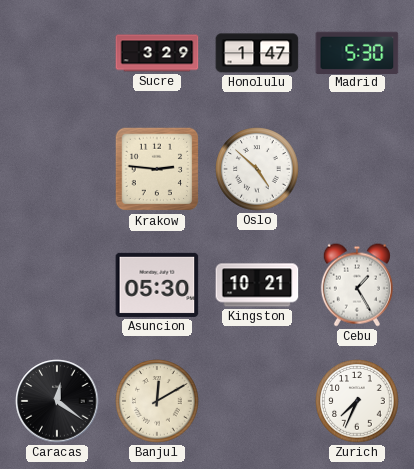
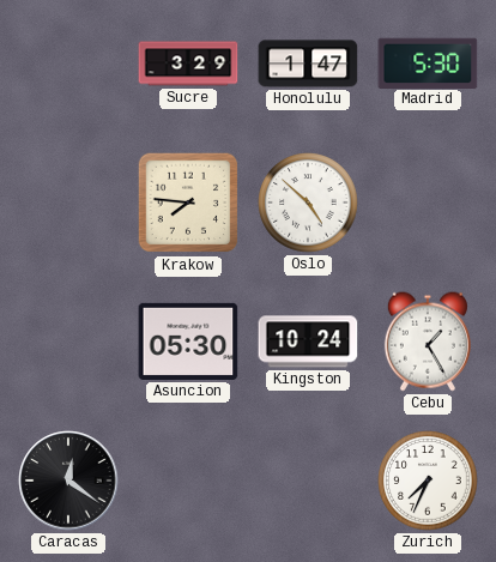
Krakow: 2:46 -> 7:46
Kingston: 10:21 -> 10:24
Banjul: 12:10 -> none
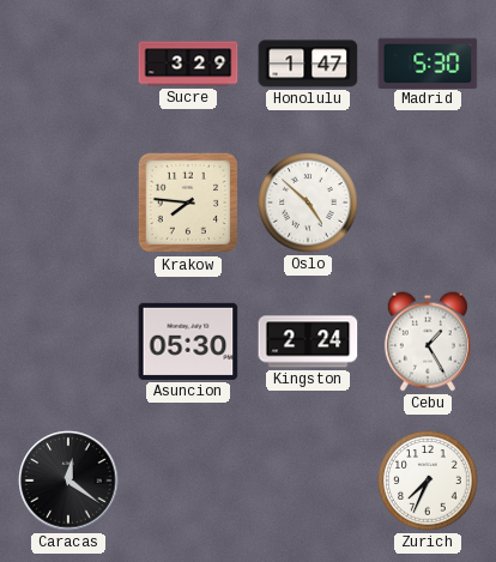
Kingston: 10:24 -> 2:24
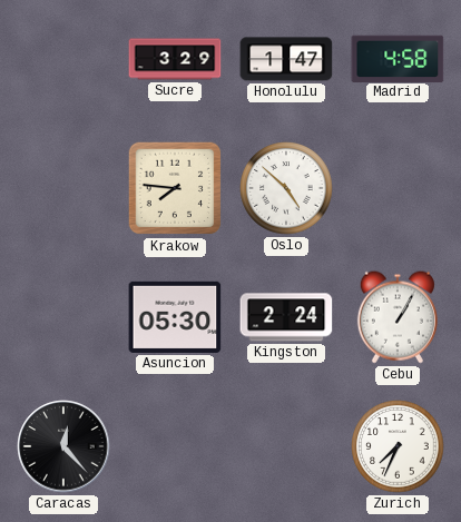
Madrid: 5:30 -> 4:58
Cebu: 1:25 -> 1:05
Caracas: 12:21 -> 12:23
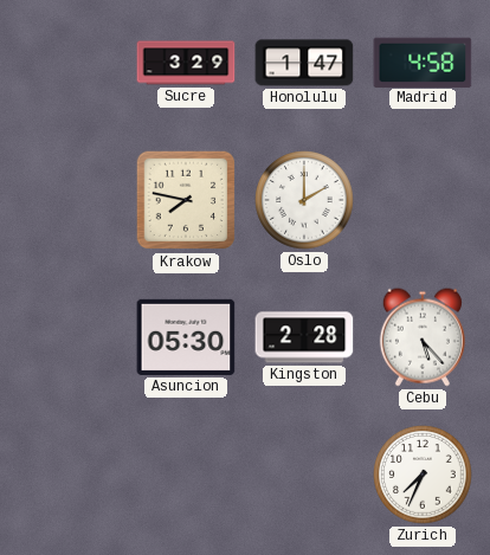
Krakow: 7:46 -> 7:47
Oslo: 4:52 -> 2:00
Kingston: 2:24 -> 2:28
Cebu: 1:05 -> 5:23
Caracas: 12:23 -> none
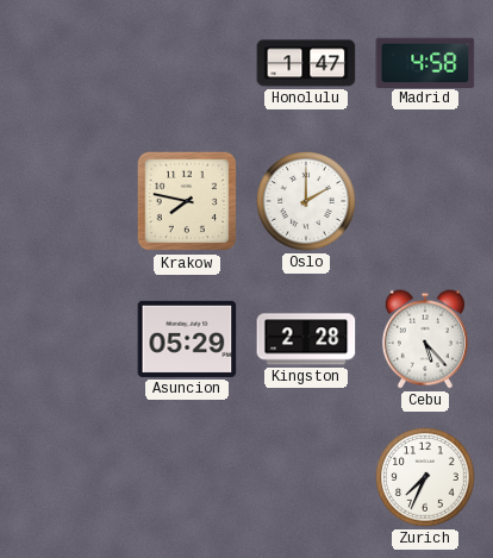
Sucre: 3:29 -> none
Asuncion: 05:30 -> 05:29
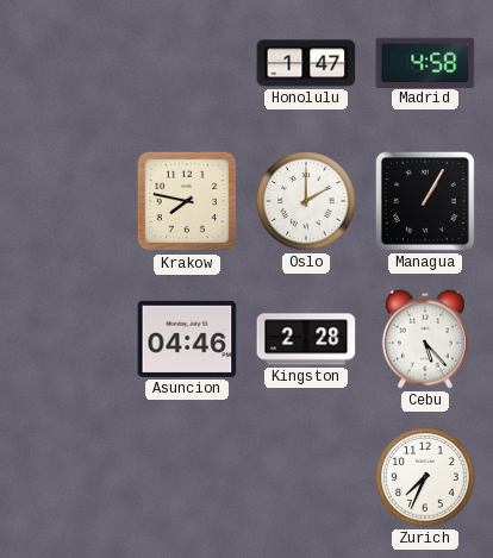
Managua: none -> 1:05
Asuncion: 05:29 -> 04:46
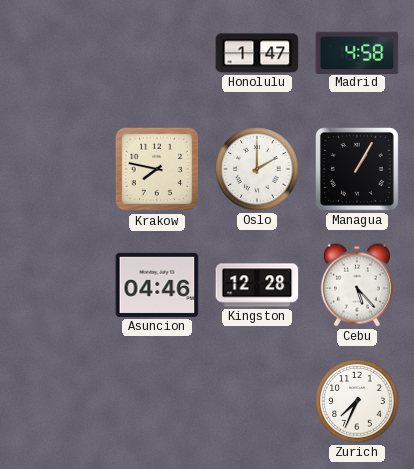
Kingston: 2:28 -> 12:28
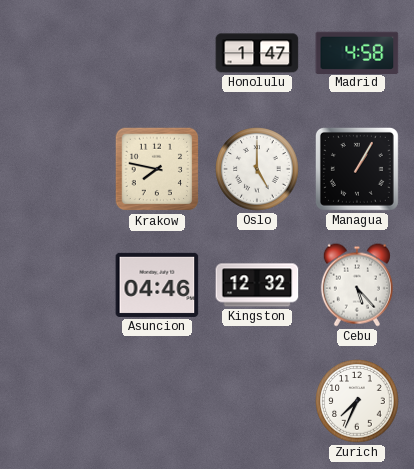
Oslo: 2:00 -> 5:00
Kingston: 12:28 -> 12:32
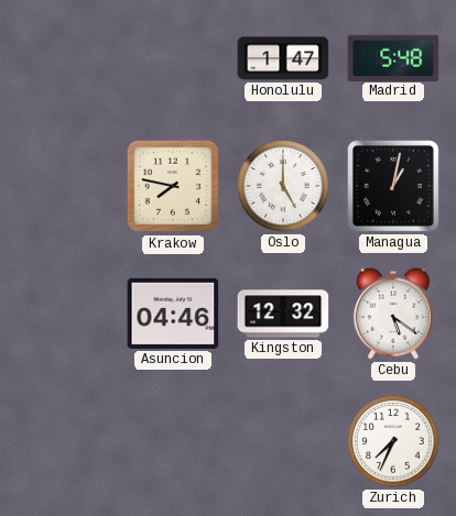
Madrid: 4:58 -> 5:48
Managua: 1:05 -> 1:02
Cebu: 5:23 -> 5:21
